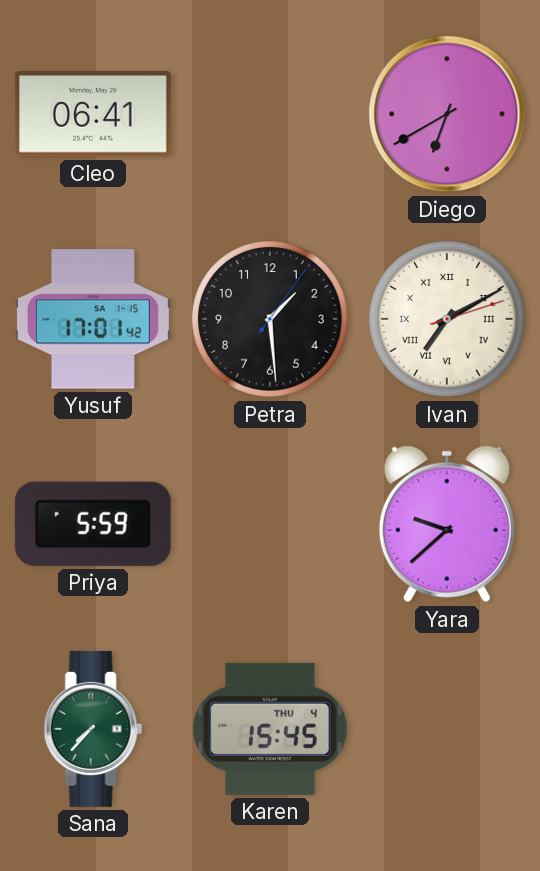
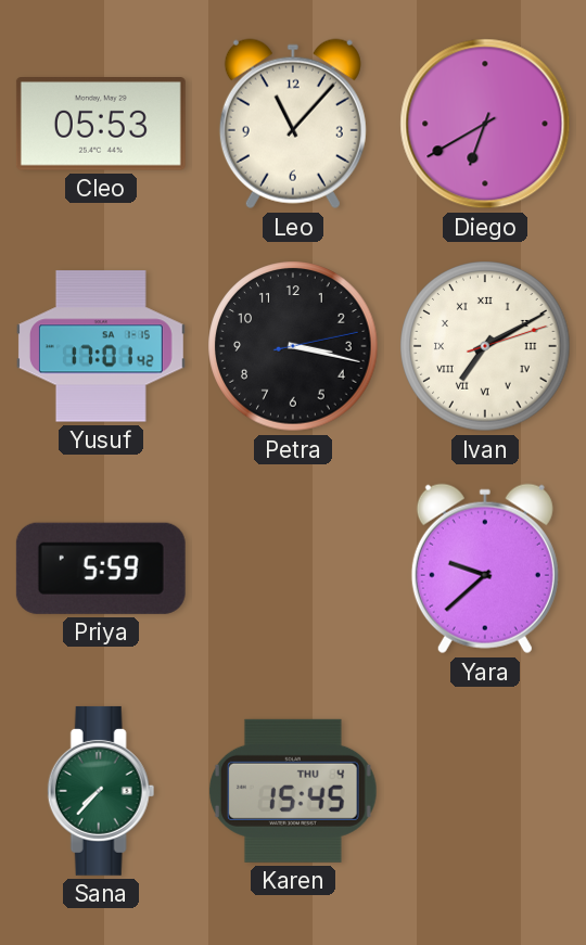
Cleo: 06:41 -> 05:53
Leo: none -> 11:07
Petra: 1:29 -> 3:17
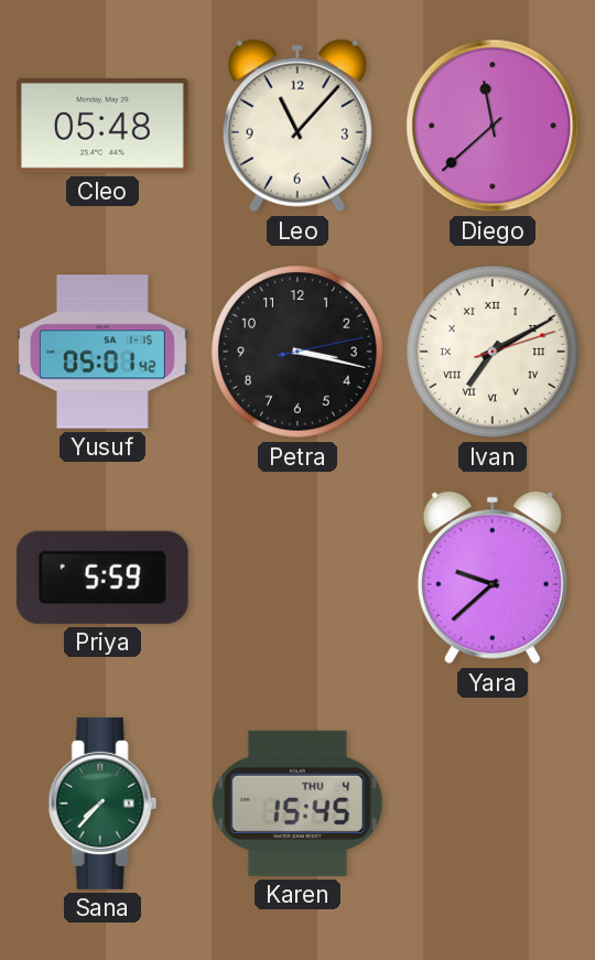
Cleo: 05:53 -> 05:48
Diego: 6:40 -> 11:38
Yusuf: 17:01 -> 05:01
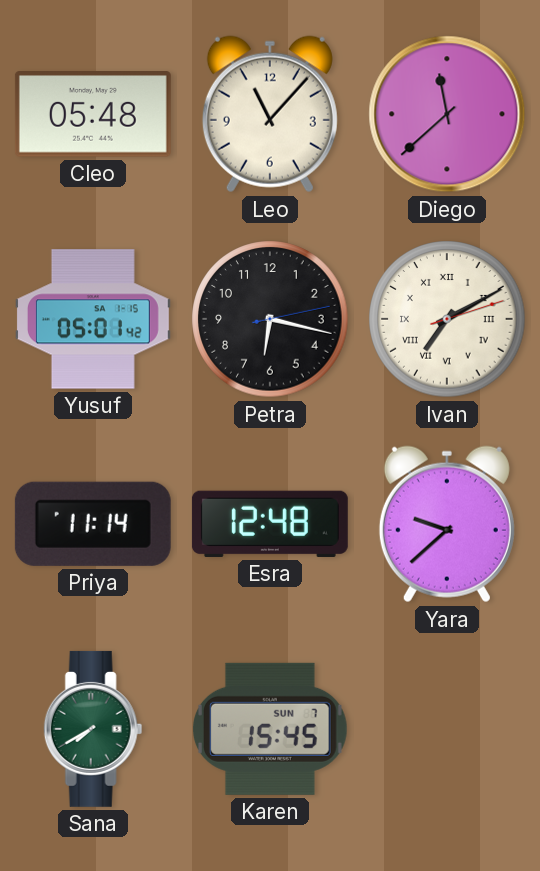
Petra: 3:17 -> 6:17
Priya: 5:59 -> 11:14
Esra: none -> 12:48
Sana: 7:37 -> 7:40
Karen date: THU 4 -> SUN 7
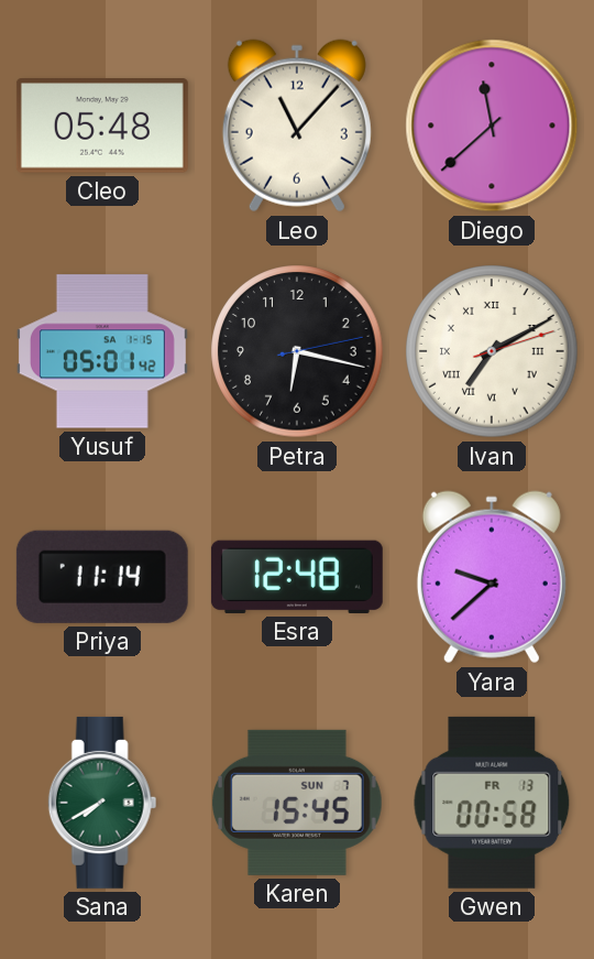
Gwen: none -> 00:58
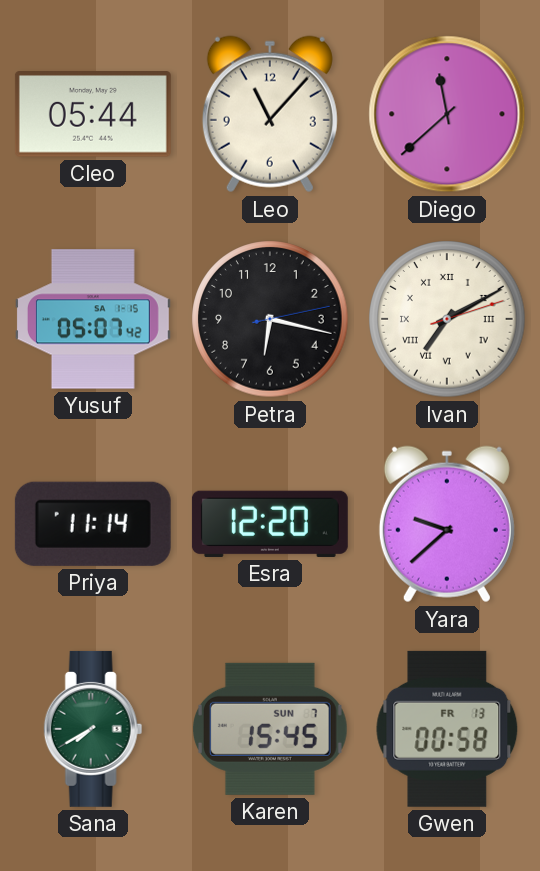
Cleo: 05:48 -> 05:44
Yusuf: 05:01 -> 05:07
Esra: 12:48 -> 12:20
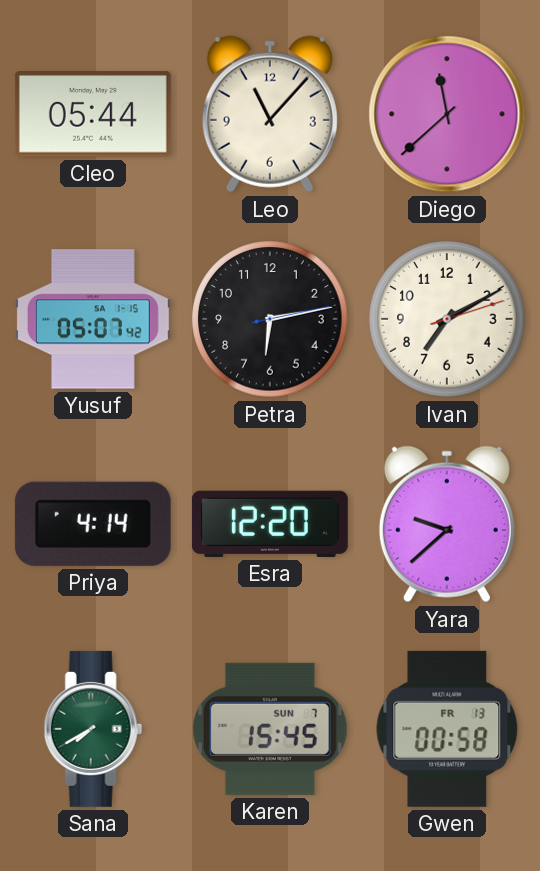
Petra: 6:17 -> 6:13
Ivan numerals: Roman -> Arabic
Priya: 11:14 -> 4:14
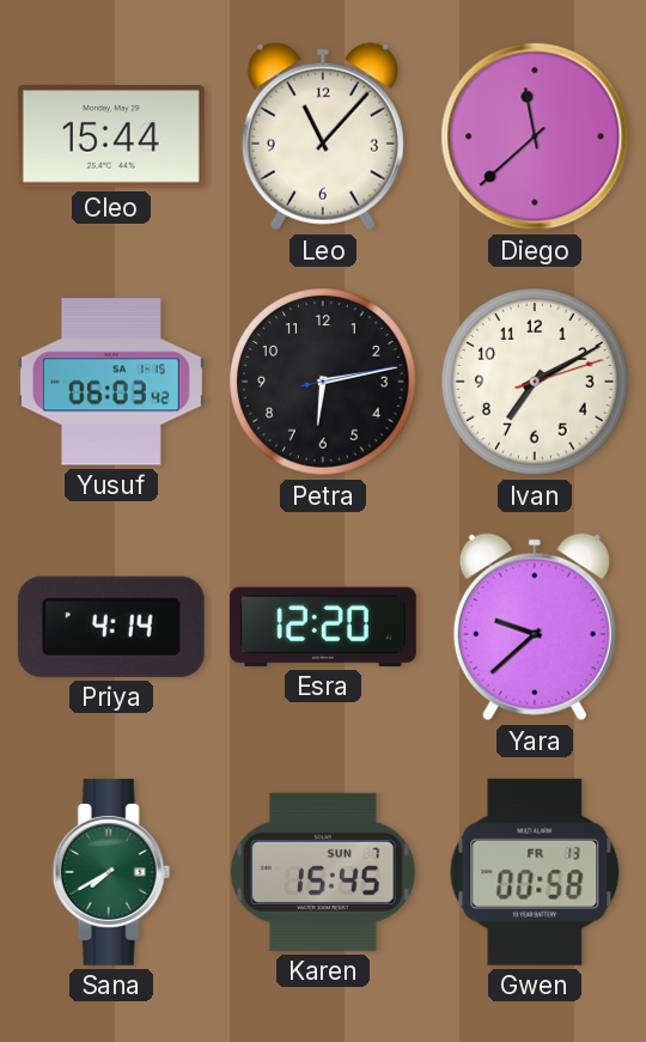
Cleo: 05:44 -> 15:44
Yusuf: 05:07 -> 06:03
